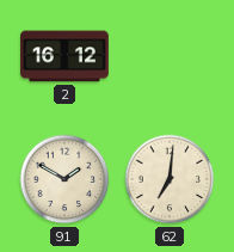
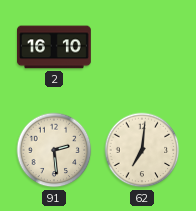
2: 16:12 -> 16:10
91: 1:50 -> 2:29
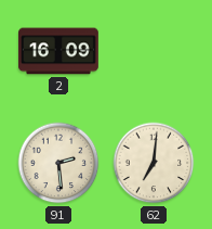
2: 16:10 -> 16:09
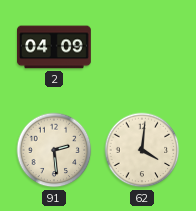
2: 16:09 -> 04:09
62: 7:01 -> 4:01
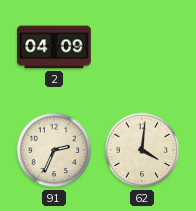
91: 2:29 -> 2:34
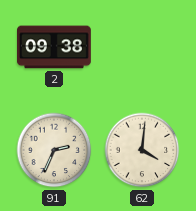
2: 04:09 -> 09:38
